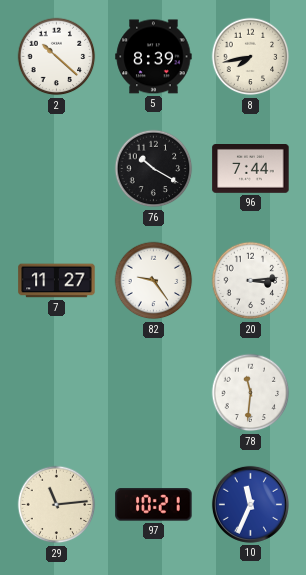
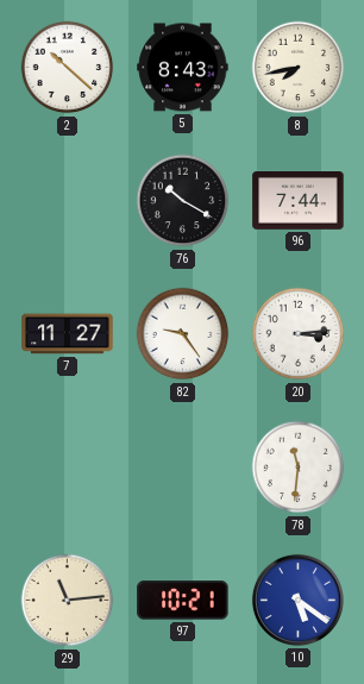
5: 8:39 -> 8:43
10: 11:34 -> 5:21
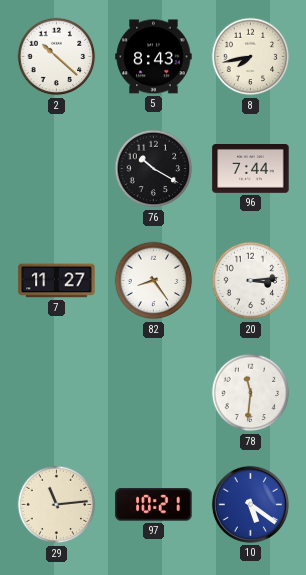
82: 9:24 -> 8:24
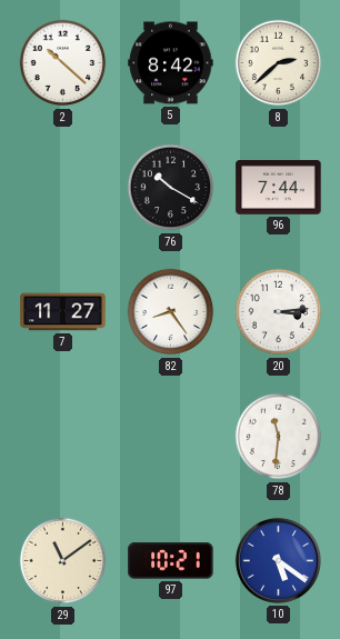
5: 8:43 -> 8:42
8: 7:43 -> 2:38
29: 11:14 -> 11:09
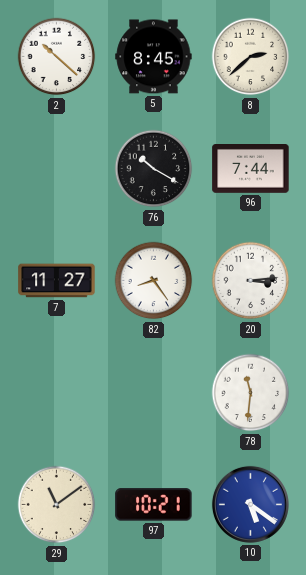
5: 8:42 -> 8:45
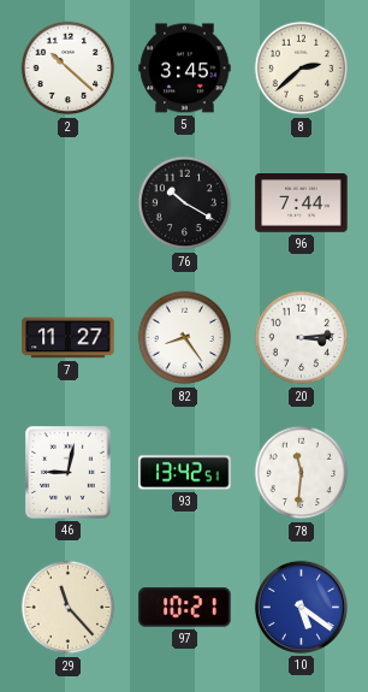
5: 8:45 -> 3:45
46: none -> 9:02
93: none -> 13:42
29: 11:09 -> 11:23
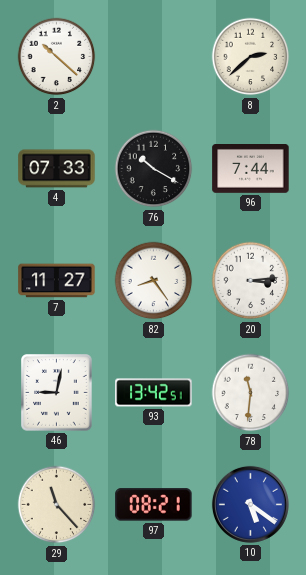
5: 3:45 -> none
4: none -> 07:33
97: 10:21 -> 08:21
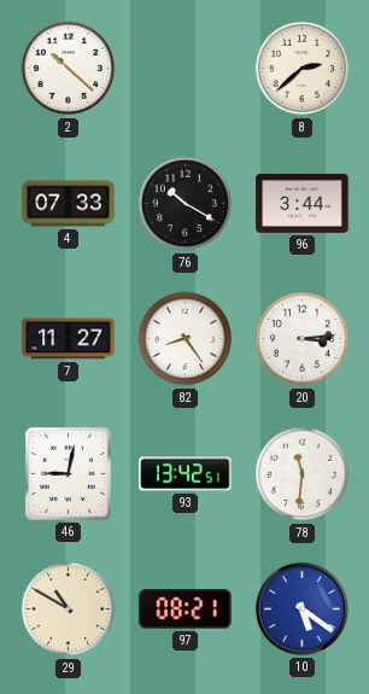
96: 7:44 -> 3:44
29: 11:23 -> 10:50
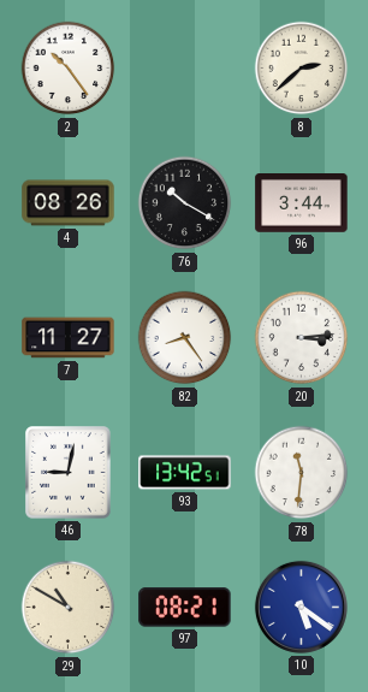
2: 10:22 -> 10:24
4: 07:33 -> 08:26
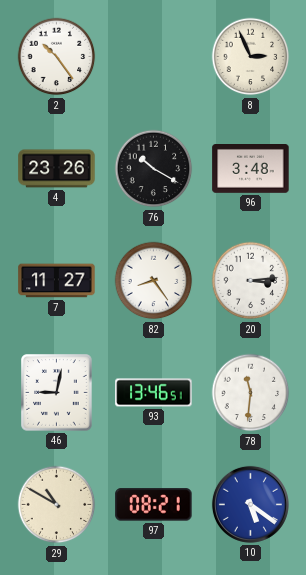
8: 2:38 -> 2:56
4: 08:26 -> 23:26
96: 3:44 -> 3:48
93: 13:42 -> 13:46
